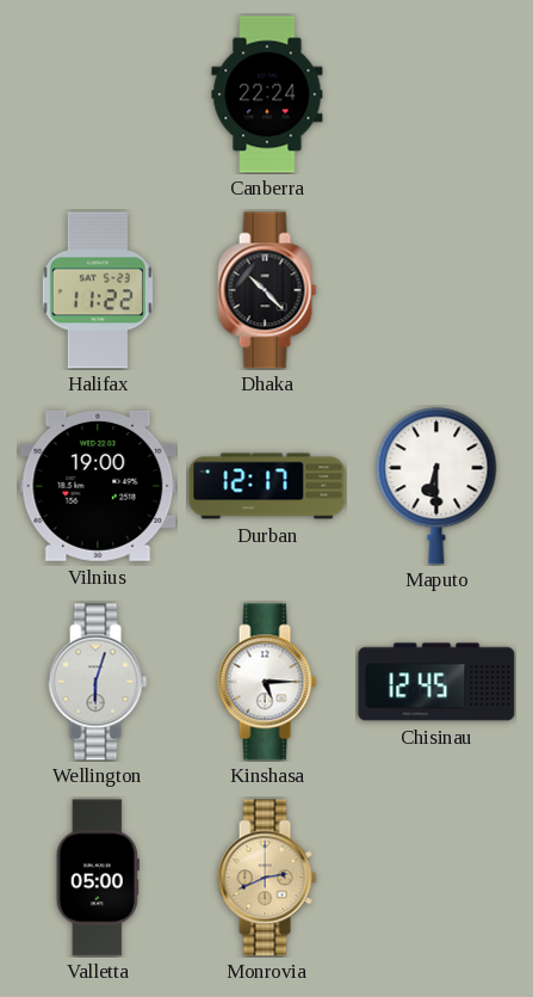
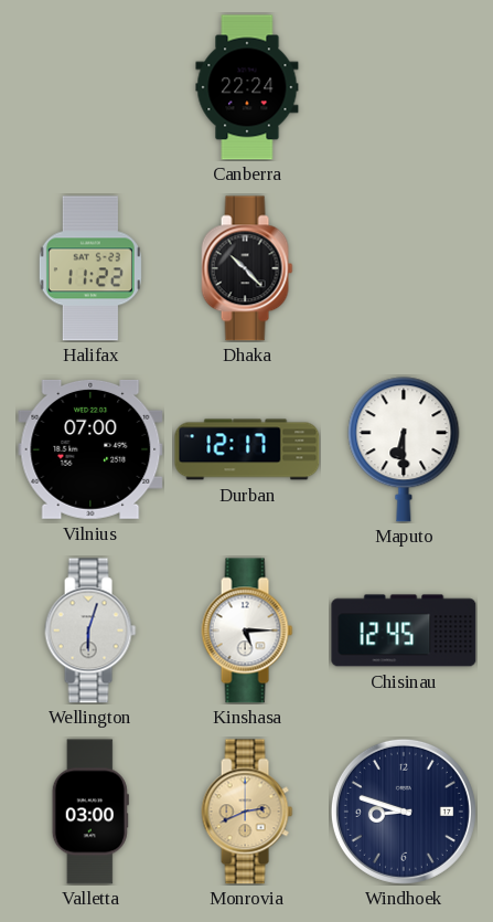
Vilnius: 19:00 -> 07:00
Valletta: 05:00 -> 03:00
Windhoek: none -> 8:48
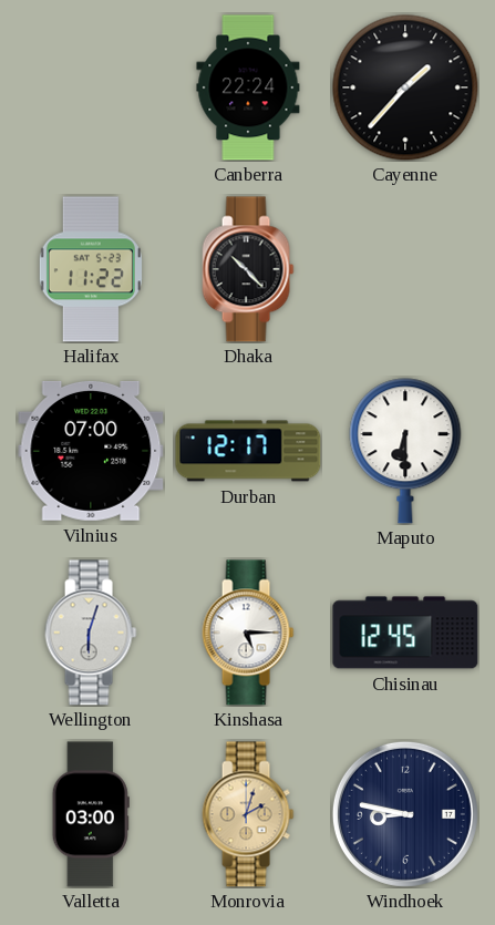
Cayenne: none -> 1:37
Monrovia: 2:41 -> 2:03
Windhoek: 8:48 -> 8:47
